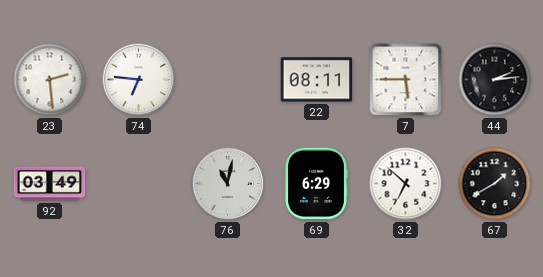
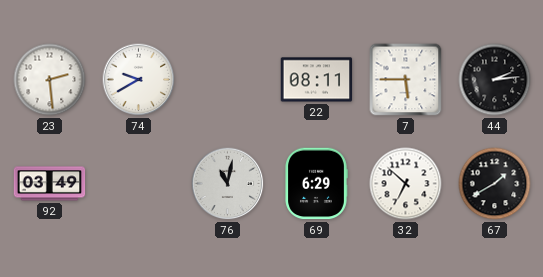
74: 6:46 -> 9:40
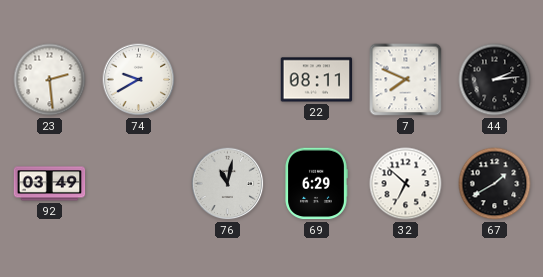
7: 5:45 -> 7:49
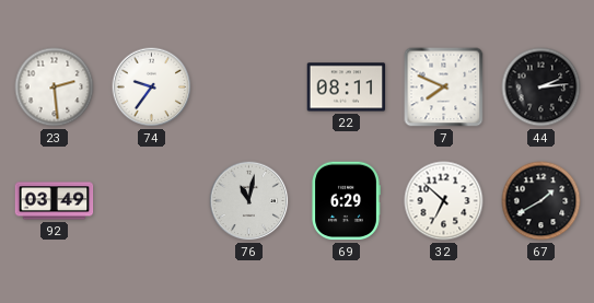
74: 9:40 -> 9:36
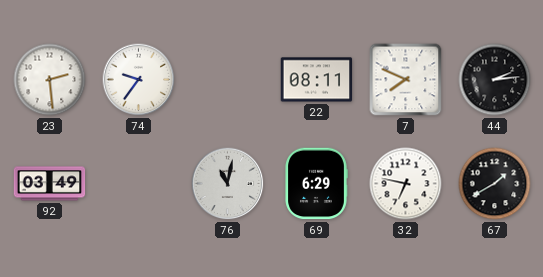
32: 6:52 -> 6:47
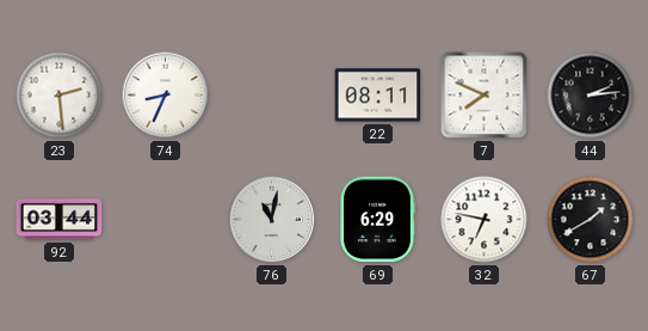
74: 9:36 -> 8:34
92: 03:49 -> 03:44
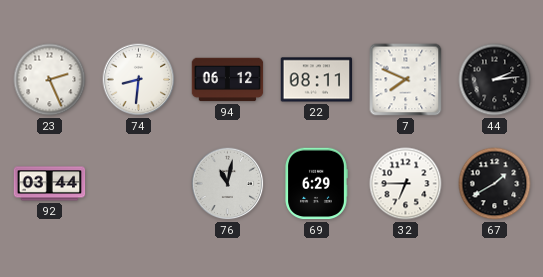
23: 2:29 -> 2:26
74: 8:34 -> 8:31
94: none -> 06:12
32: 6:47 -> 6:45
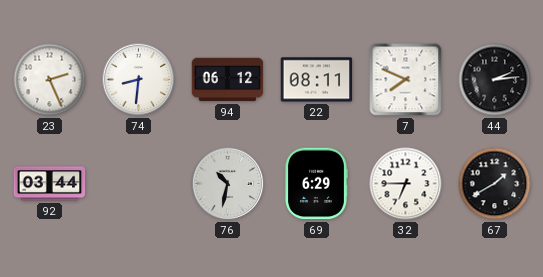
76: 11:02 -> 10:32
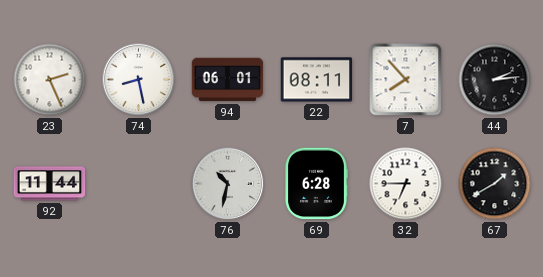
74: 8:31 -> 8:28
94: 06:12 -> 06:01
7: 7:49 -> 7:53
92: 03:44 -> 11:44
69: 6:29 -> 6:28
